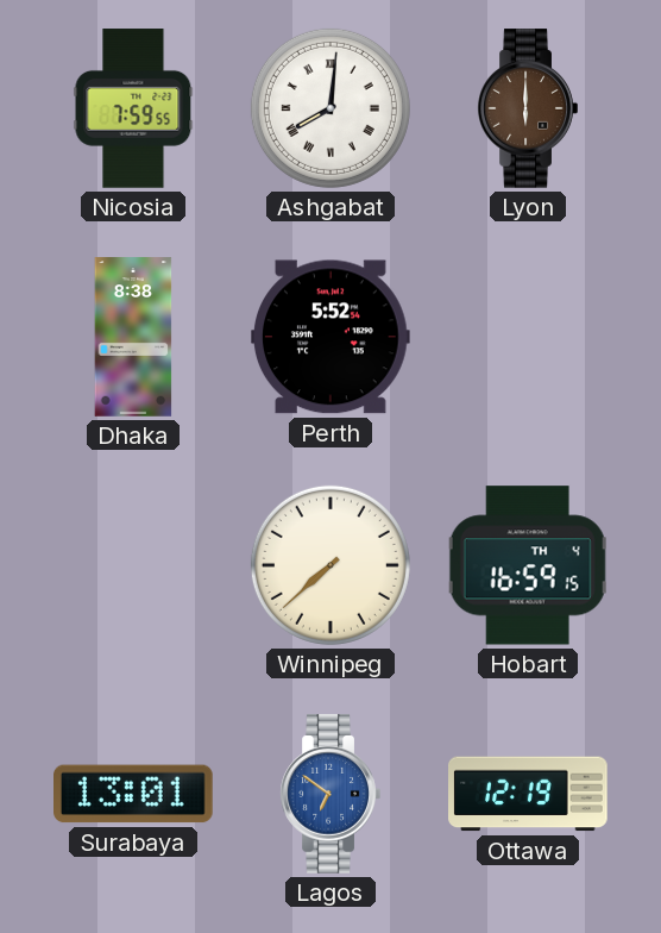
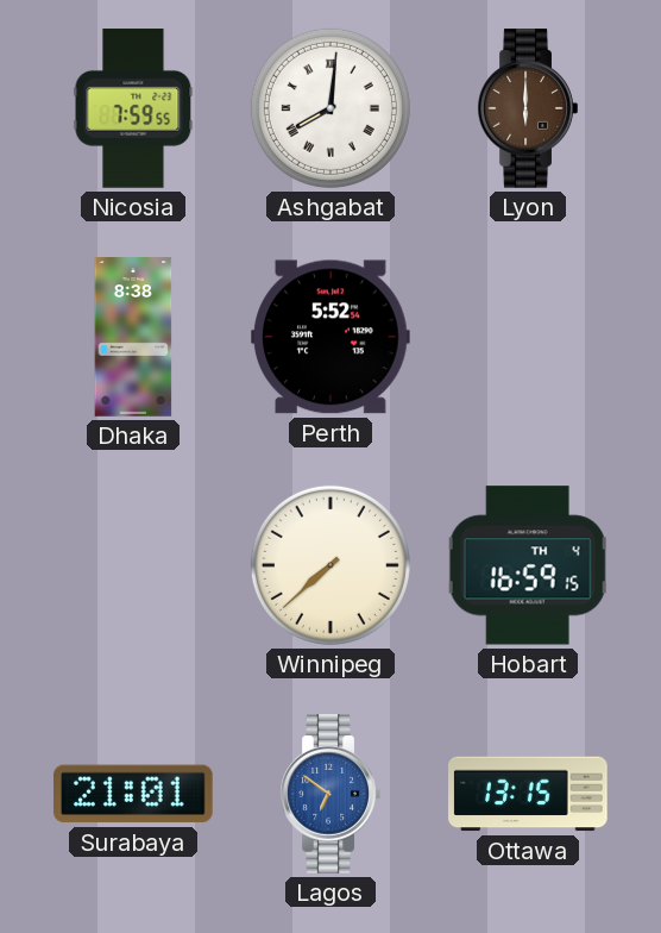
Surabaya: 13:01 -> 21:01
Ottawa: 12:19 -> 13:15
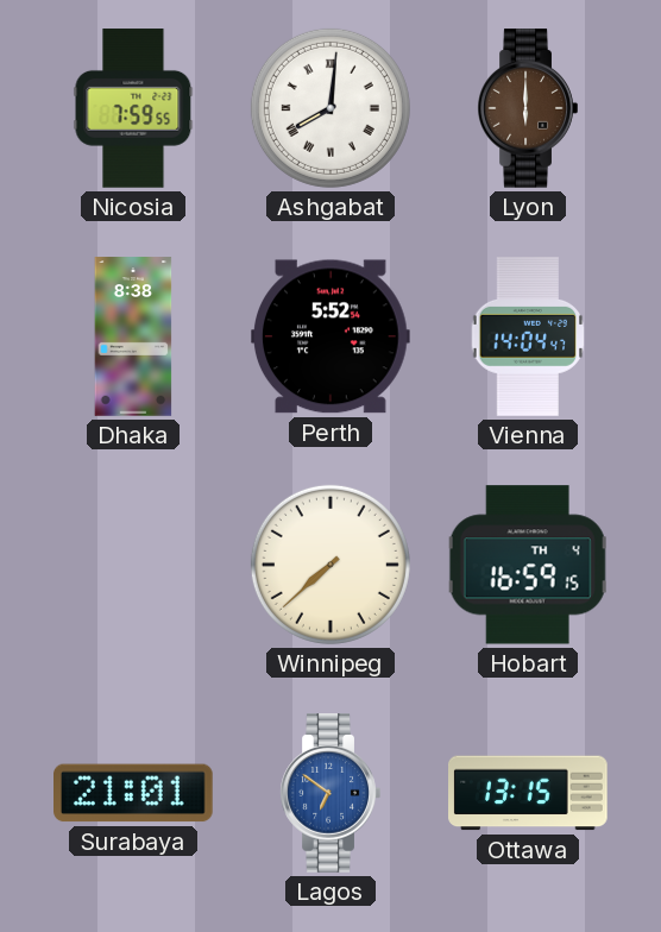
Vienna: none -> 14:04
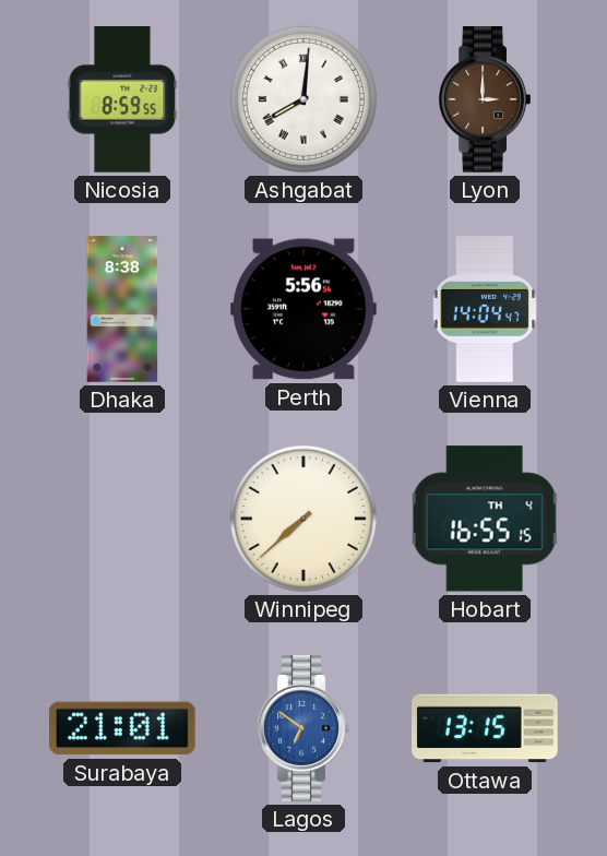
Nicosia: 7:59 -> 8:59
Lyon: 6:00 -> 3:00
Perth: 5:52 -> 5:56
Hobart: 16:59 -> 16:55
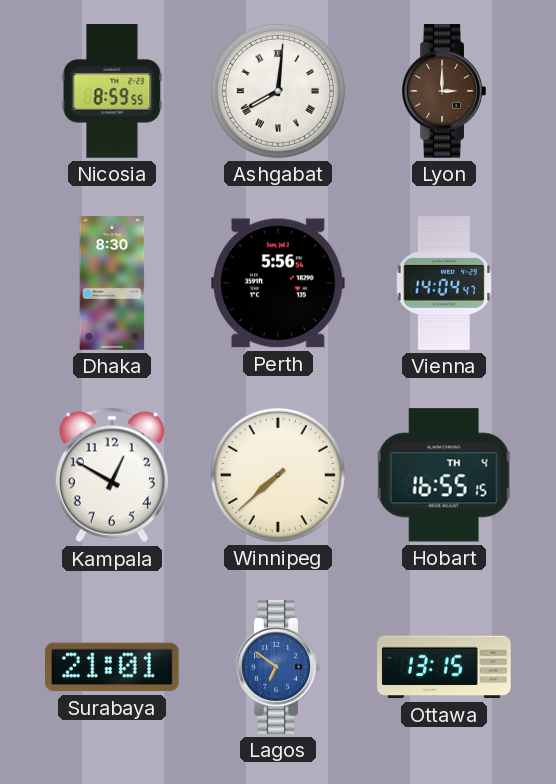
Dhaka: 8:38 -> 8:30
Kampala: none -> 12:50
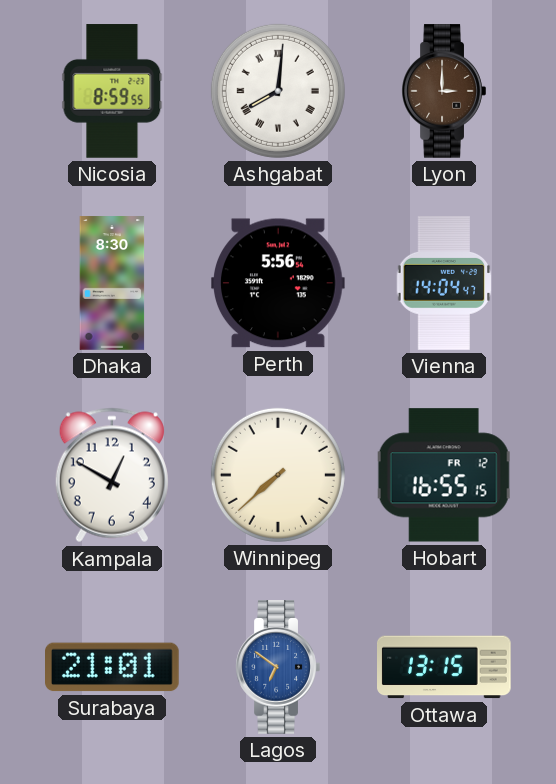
Hobart date: TH 4 -> FR 12
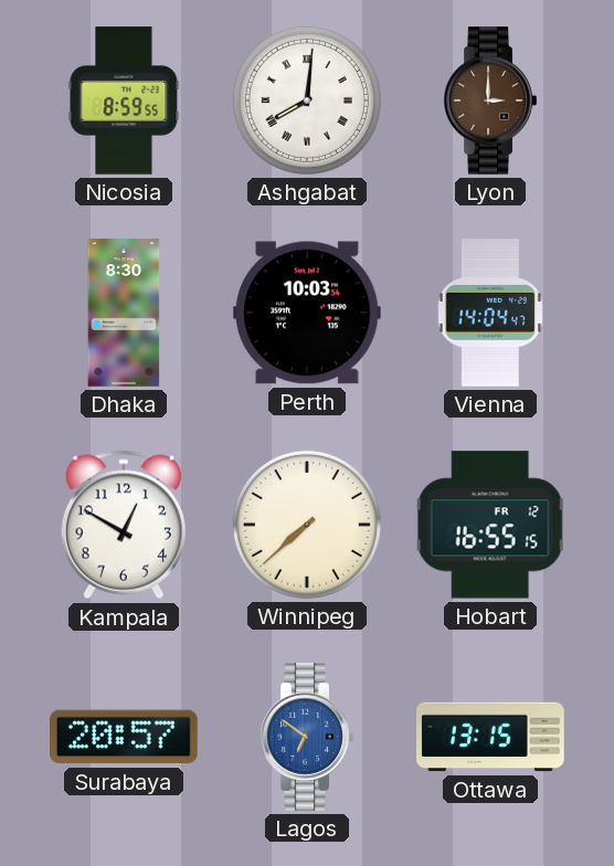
Perth: 5:56 -> 10:03
Surabaya: 21:01 -> 20:57
